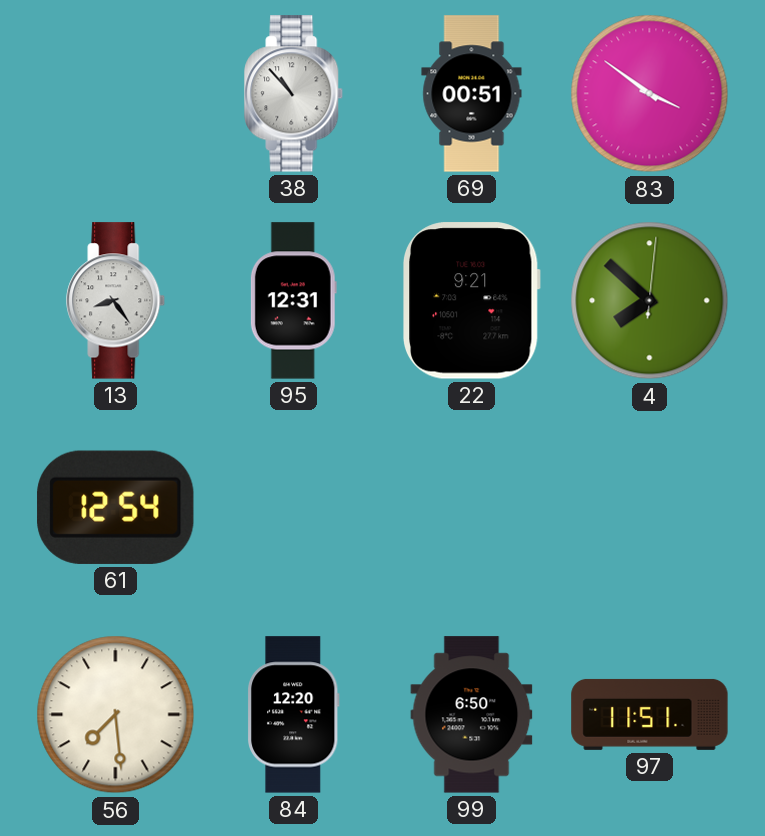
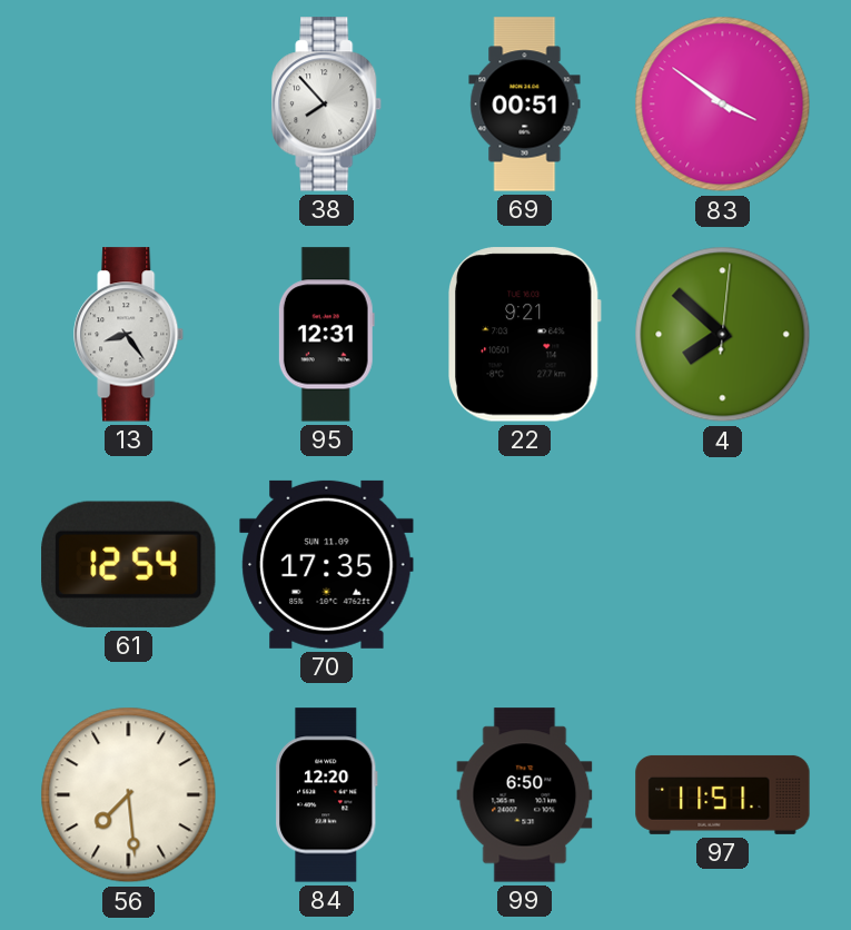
38: 10:53 -> 7:53
70: none -> 17:35
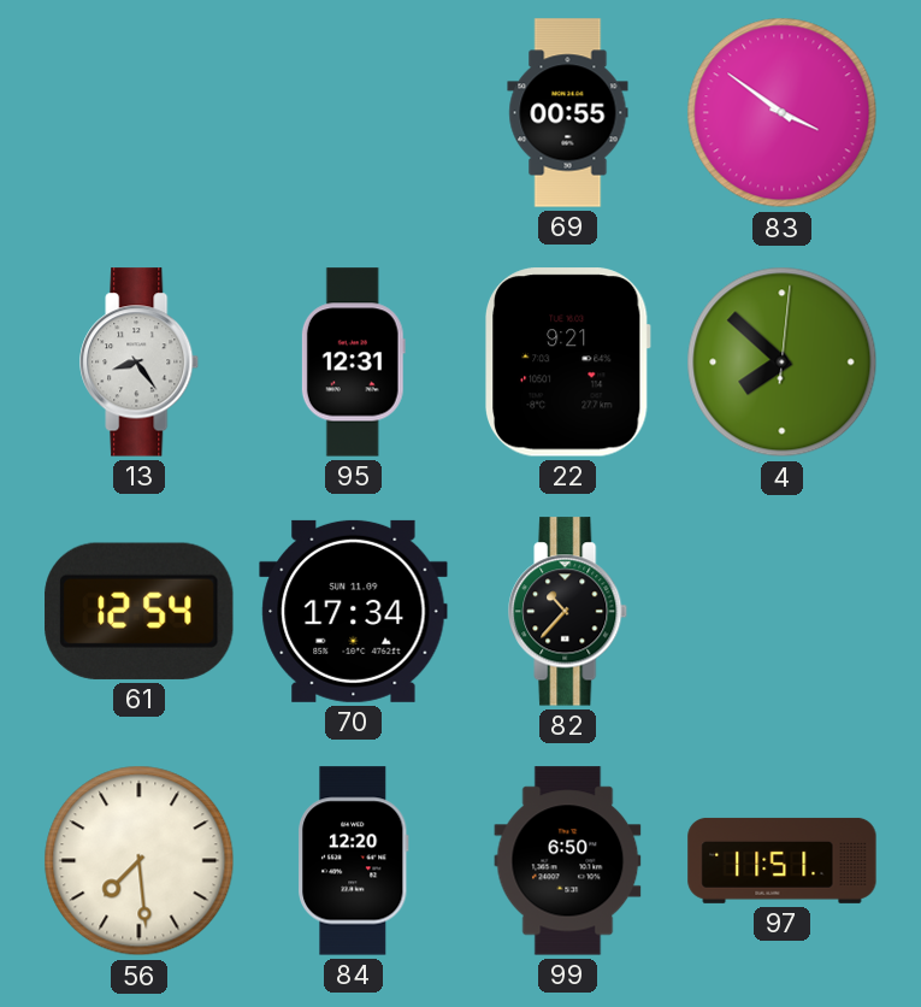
38: 7:53 -> none
69: 00:51 -> 00:55
70: 17:35 -> 17:34
82: none -> 10:37
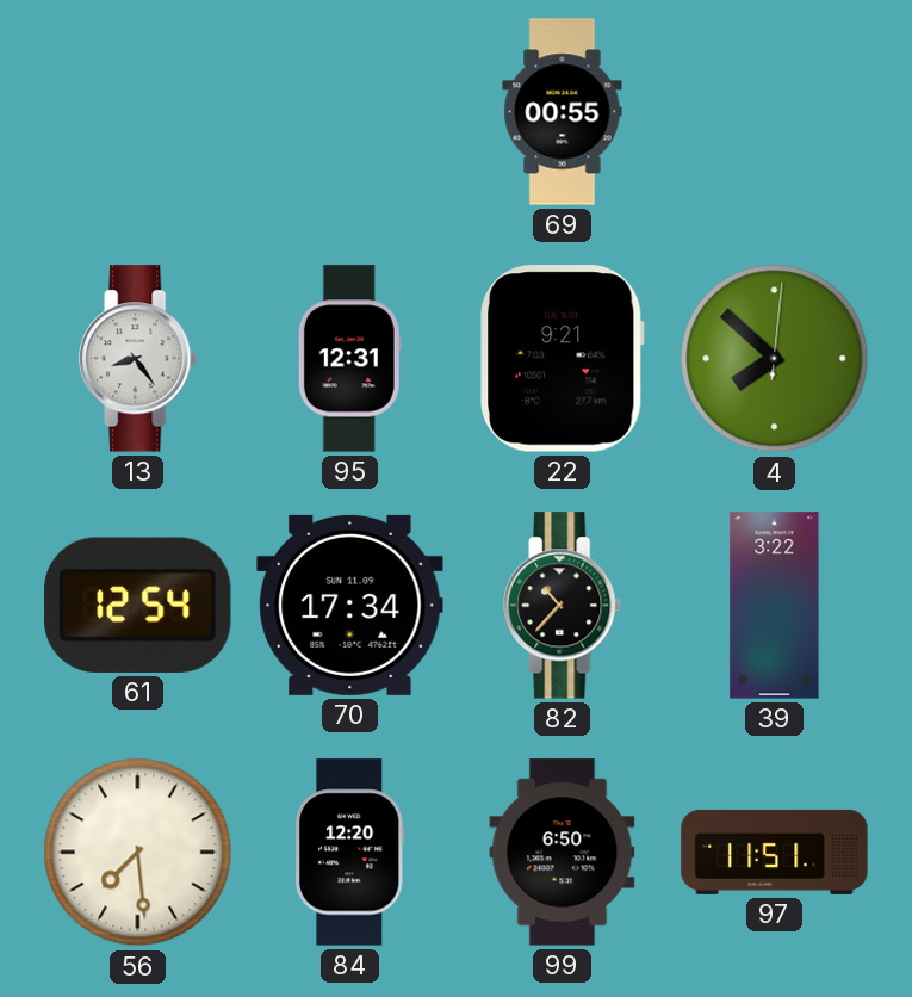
83: 3:51 -> none
39: none -> 3:22
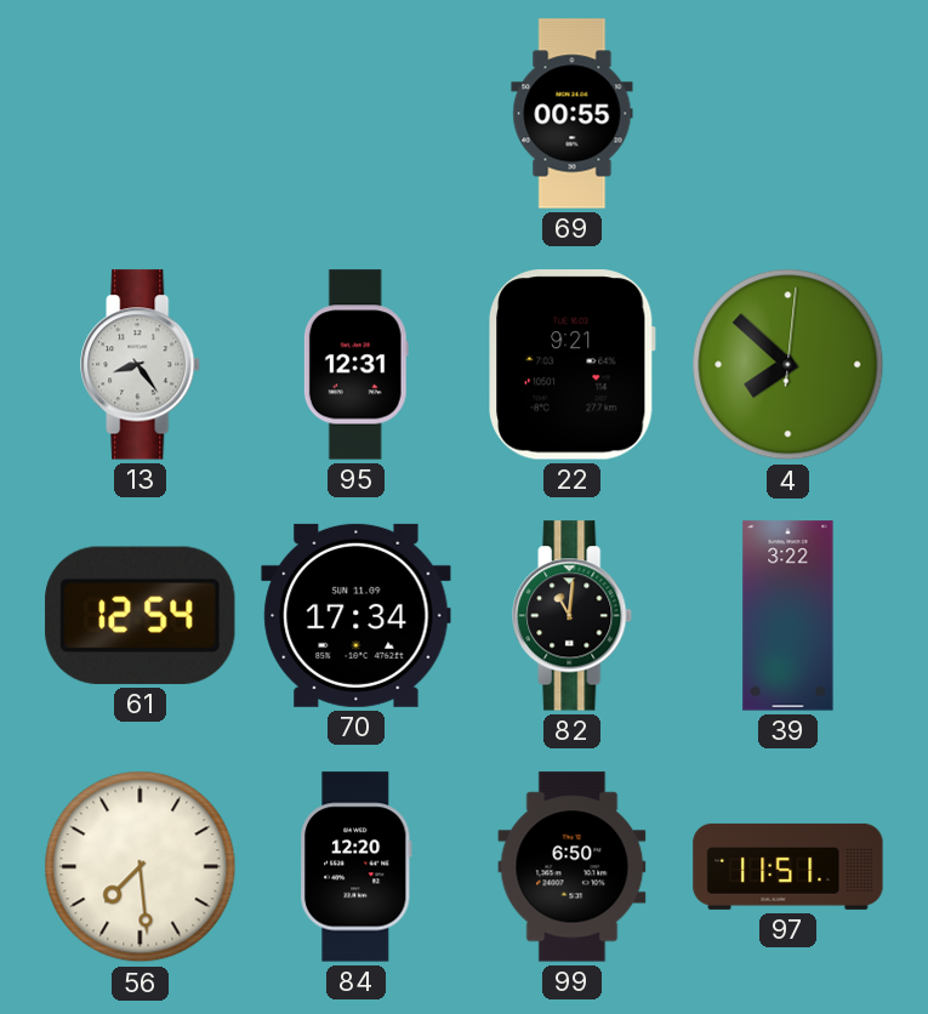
82: 10:37 -> 11:01
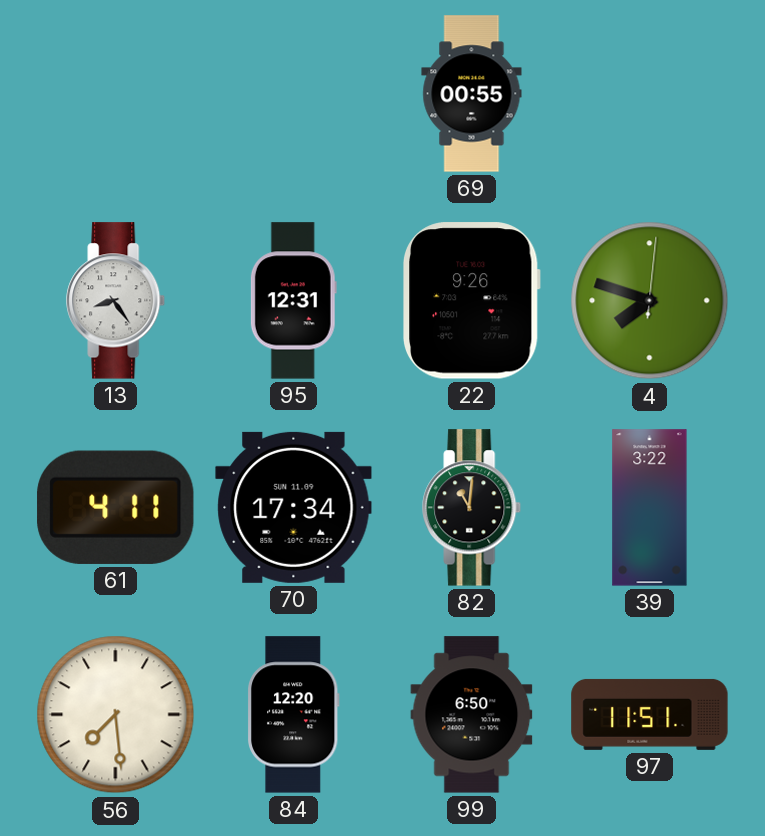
22: 9:21 -> 9:26
4: 7:52 -> 7:48
61: 12:54 -> 4:11
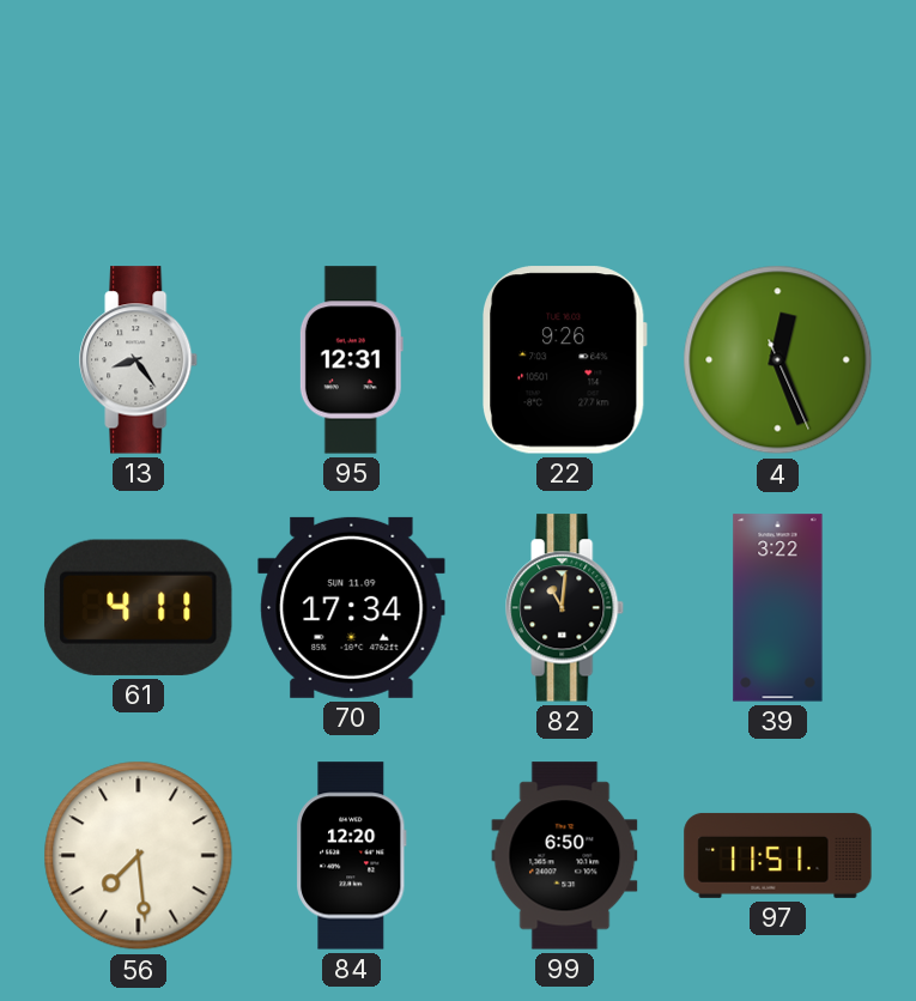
69: 00:55 -> none
4: 7:48 -> 12:26
